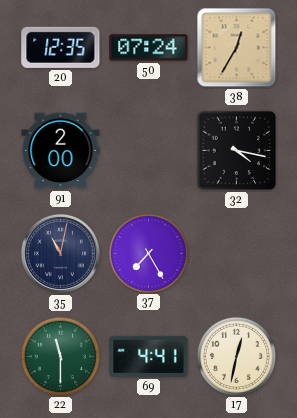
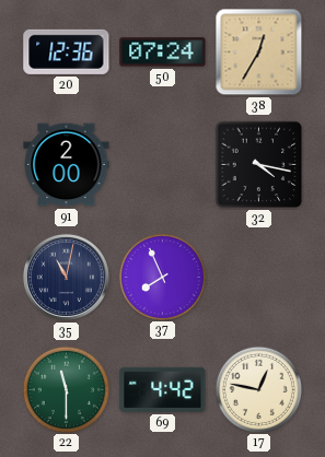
20: 12:35 -> 12:36
37: 7:25 -> 7:56
69: 4:41 -> 4:42
17: 12:32 -> 12:47
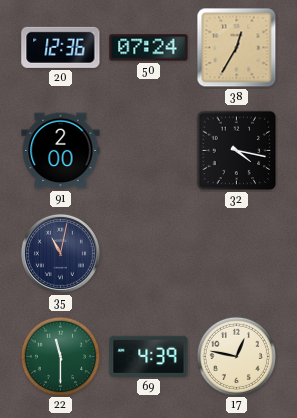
37: 7:56 -> none
69: 4:42 -> 4:39
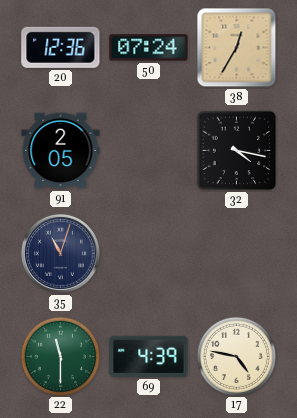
91: 2:00 -> 2:05
35: 11:02 -> 11:03
17: 12:47 -> 4:47
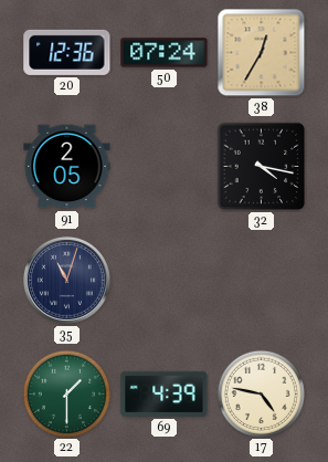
22: 11:30 -> 1:30
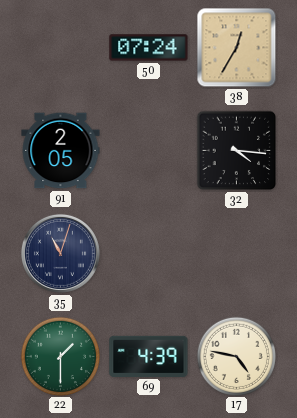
20: 12:36 -> none
32: 4:17 -> 4:16
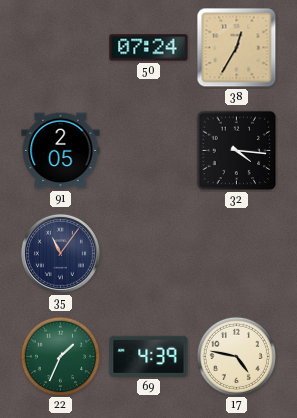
35: 11:03 -> 11:06
22: 1:30 -> 1:34
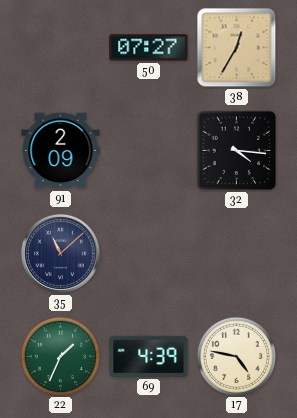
50: 07:24 -> 07:27
91: 2:05 -> 2:09
35: 11:06 -> 11:08
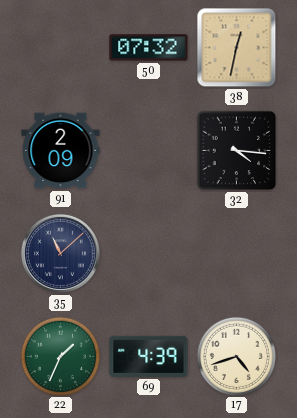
50: 07:27 -> 07:32
38: 12:35 -> 12:32
17: 4:47 -> 4:42
